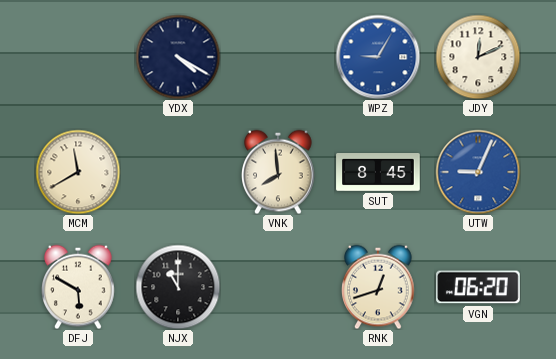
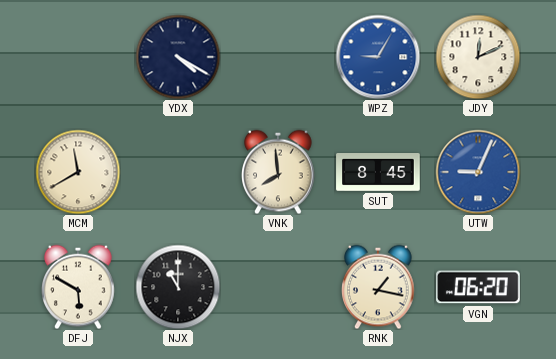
RNK: 12:42 -> 1:17
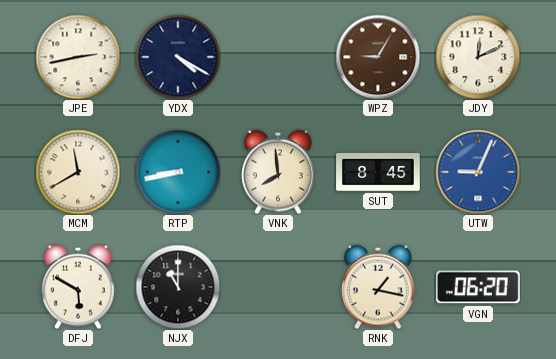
JPE: none -> 2:43
WPZ dial: blue -> brown
RTP: none -> 8:43
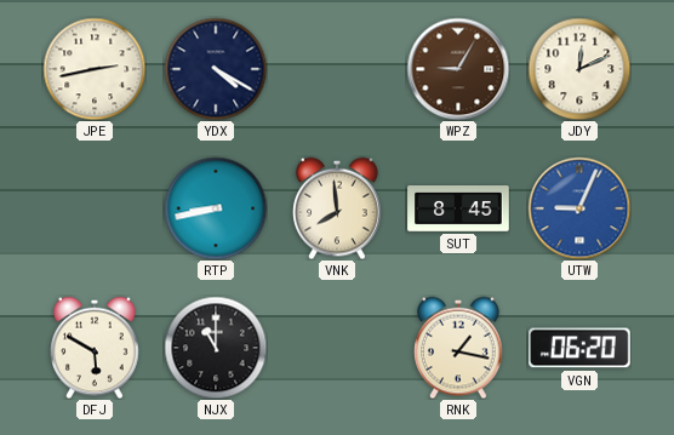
MCM: 11:40 -> none
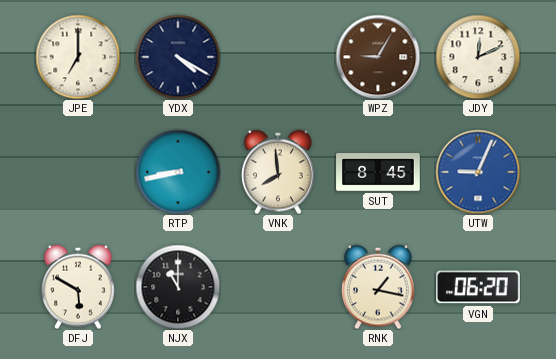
JPE: 2:43 -> 7:00
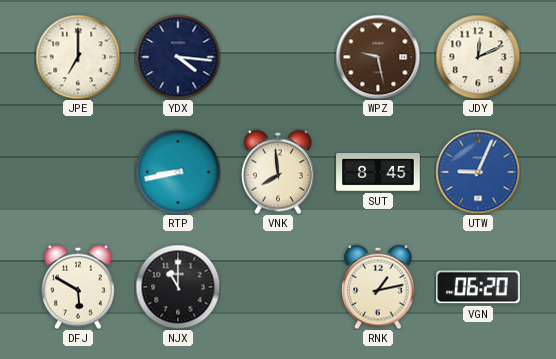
YDX: 4:20 -> 4:16
WPZ: 9:05 -> 9:28
RNK: 1:17 -> 1:13
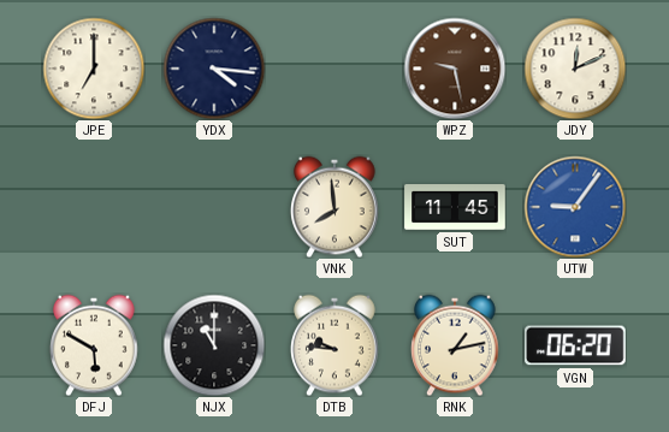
RTP: 8:43 -> none
SUT: 8:45 -> 11:45
UTW: 9:04 -> 9:06
DTB: none -> 9:46
